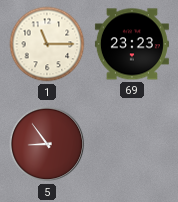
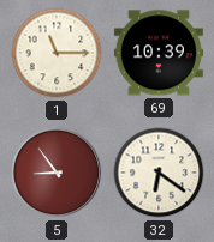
69: 23:23 -> 10:39
32: none -> 6:21
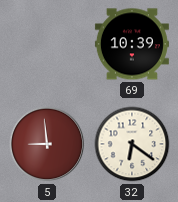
1: 11:15 -> none
5: 8:54 -> 8:59
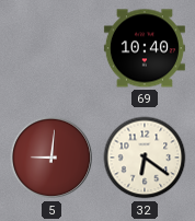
69: 10:39 -> 10:40
5: 8:59 -> 9:01
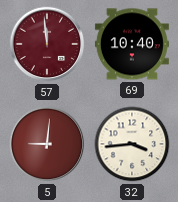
57: none -> 11:59
32: 6:21 -> 3:44
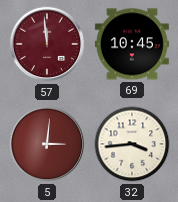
69: 10:40 -> 10:45
5: 9:01 -> 3:01
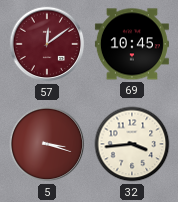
57: 11:59 -> 12:09
5: 3:01 -> 3:18
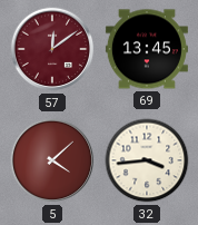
69: 10:45 -> 13:45
5: 3:18 -> 4:08
